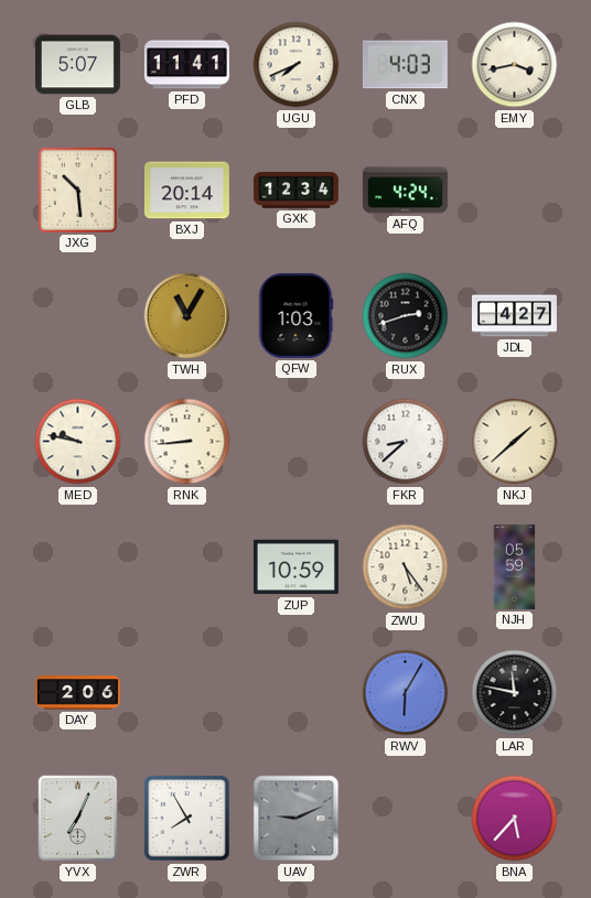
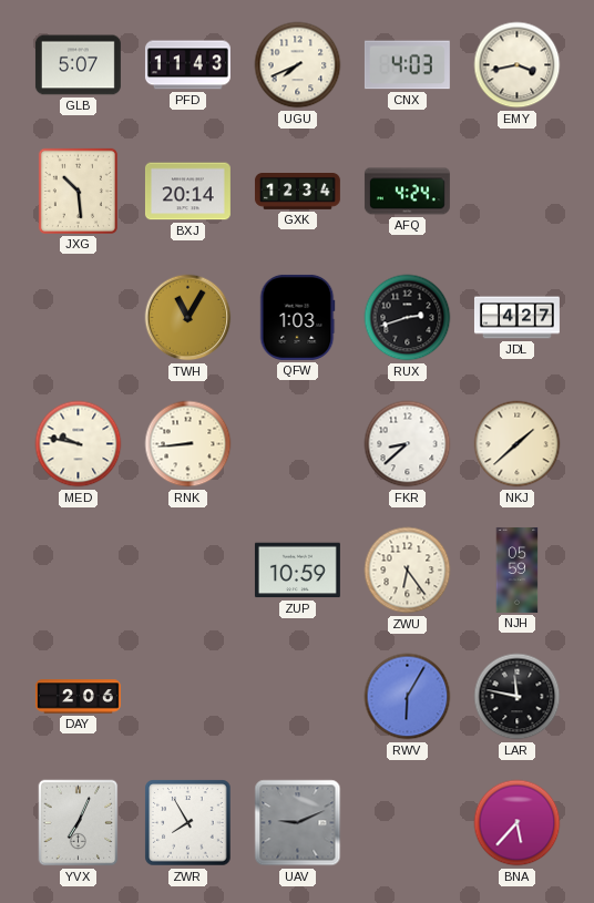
PFD: 11:41 -> 11:43
ZWU: 5:24 -> 6:24
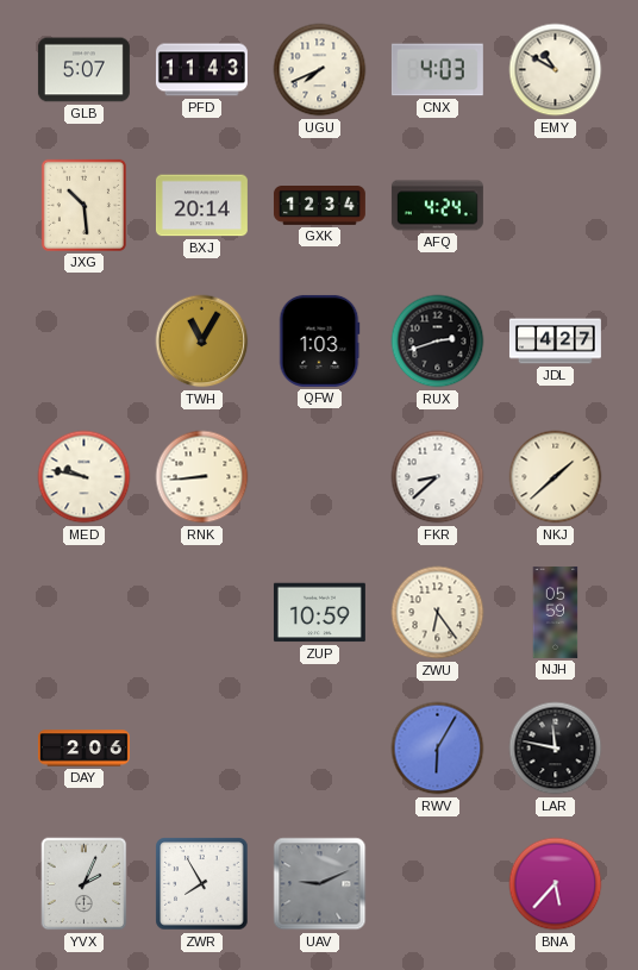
EMY: 3:43 -> 10:50
YVX: 7:04 -> 2:04
